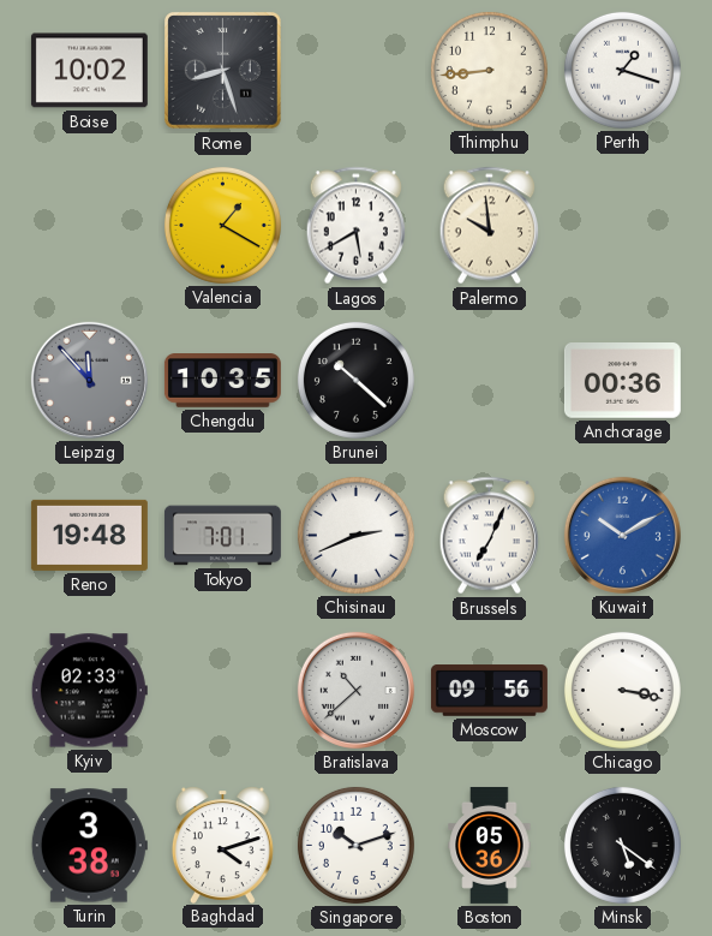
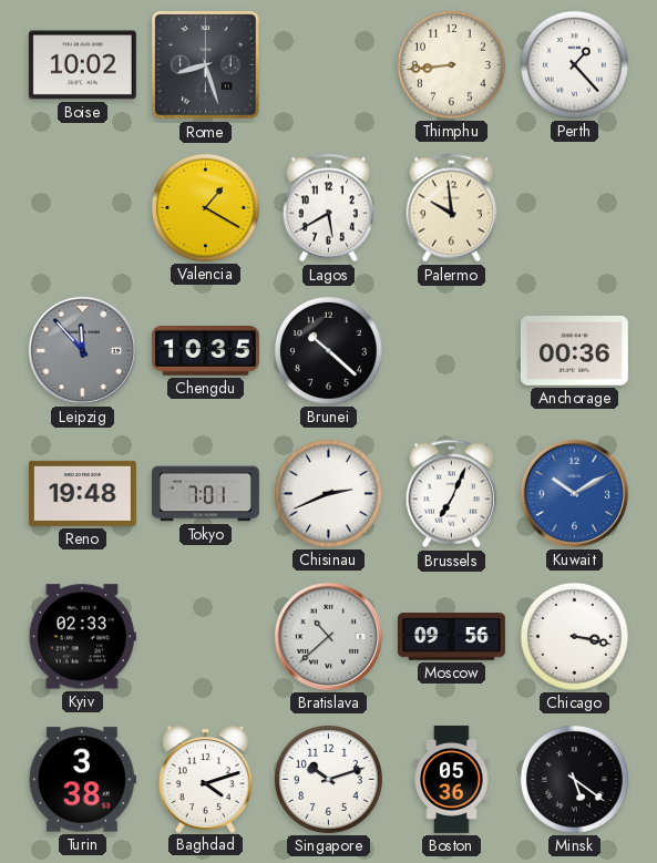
Perth: 1:18 -> 1:23
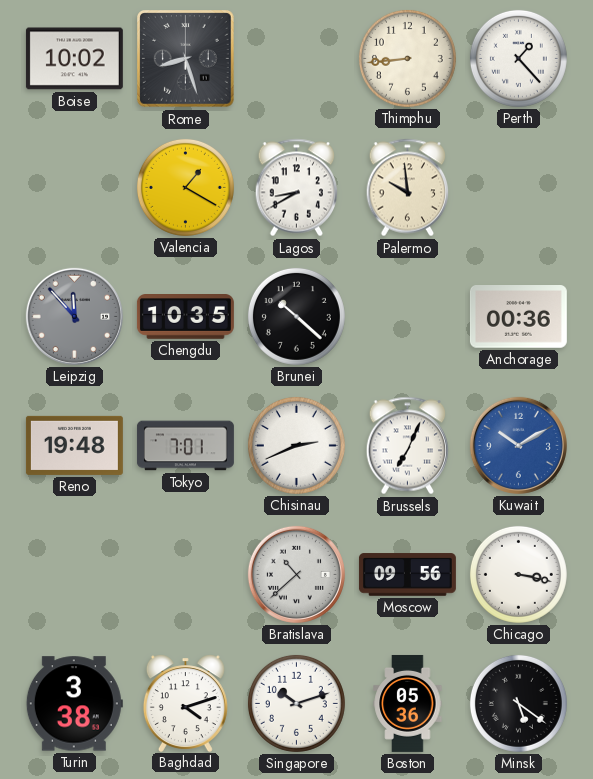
Lagos: 5:40 -> 8:40
Kyiv: 02:33 -> none
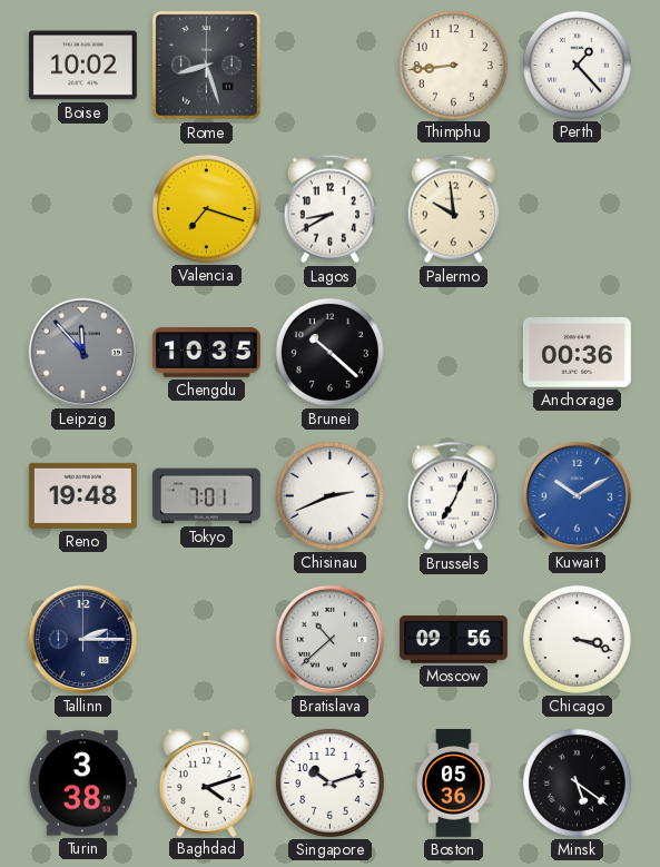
Valencia: 1:20 -> 7:18
Tallinn: none -> 2:15
Chicago: 3:17 -> 3:18
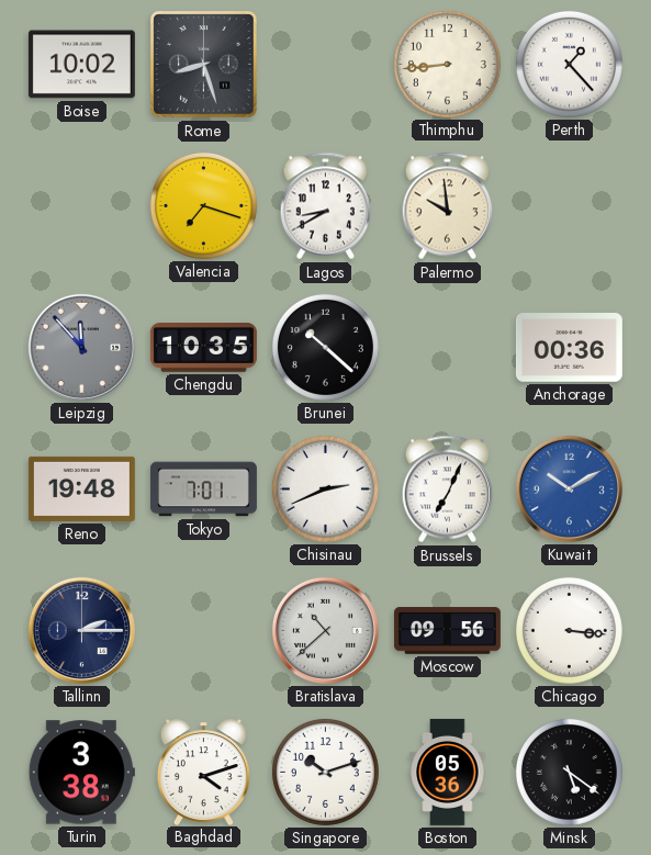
Chicago: 3:18 -> 3:16
